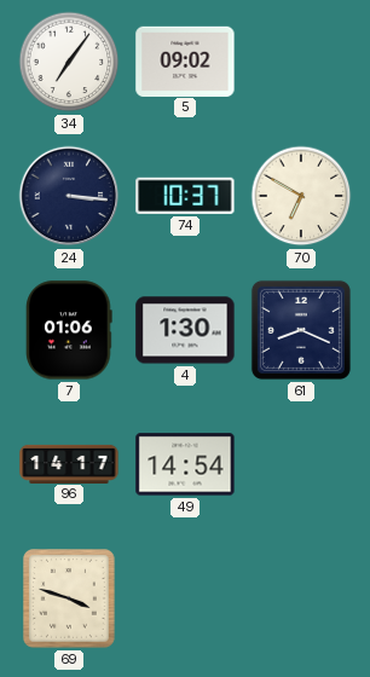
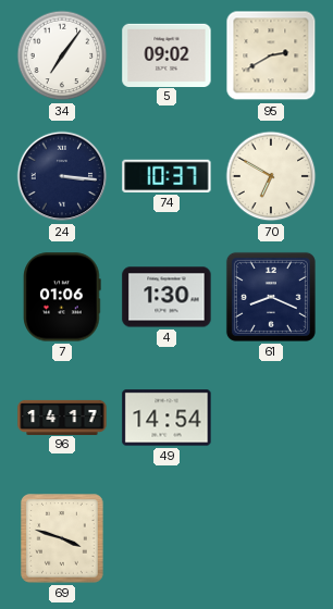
95: none -> 2:40
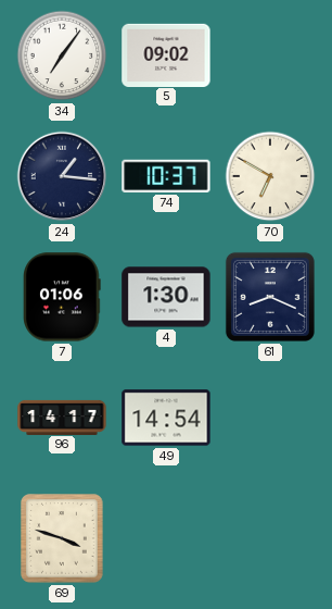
95: 2:40 -> none
24: 3:16 -> 1:16
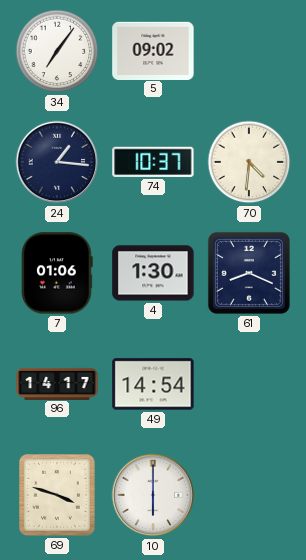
70: 6:50 -> 4:31
10: none -> 6:00
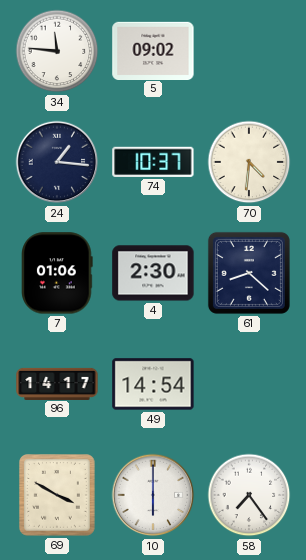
34: 7:06 -> 11:46
4: 1:30 -> 2:30
61: 8:19 -> 8:22
69: 3:48 -> 3:50
58: none -> 7:24
